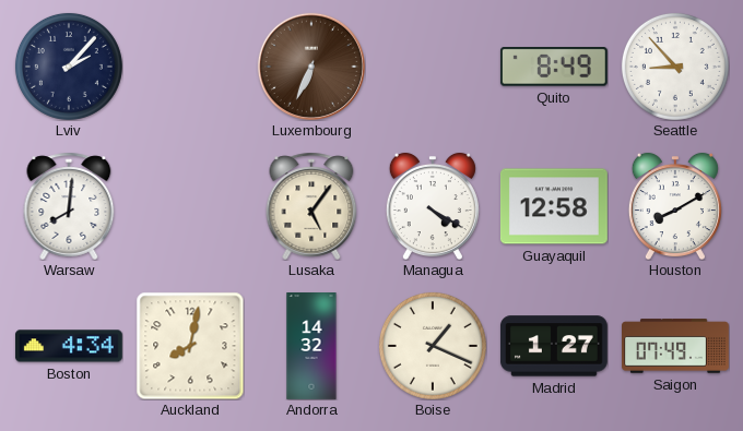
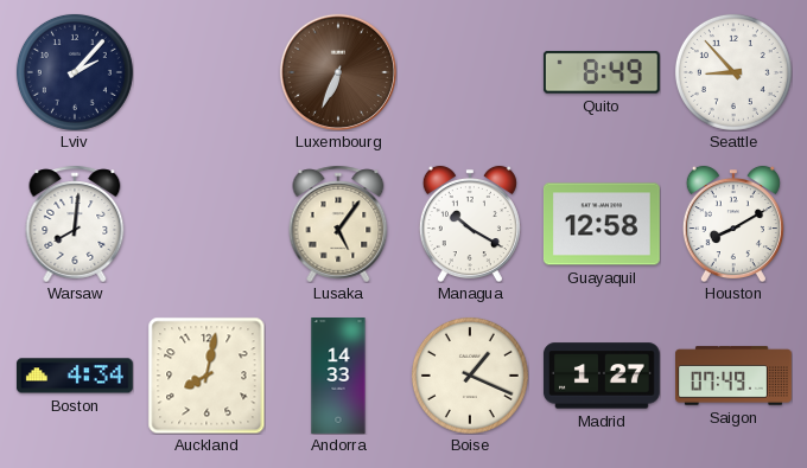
Managua: 4:20 -> 10:20
Andorra: 14:32 -> 14:33
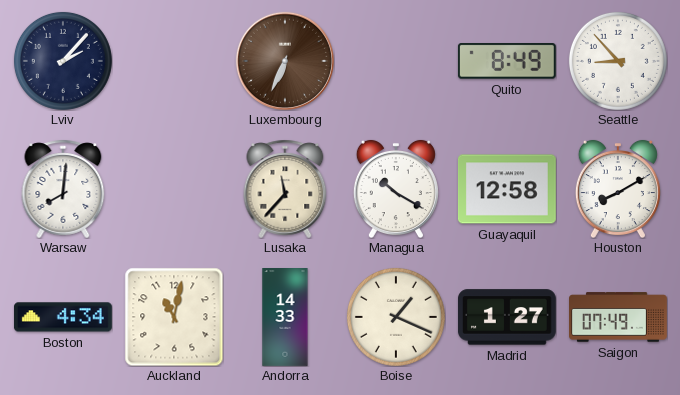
Lusaka: 5:06 -> 11:37
Auckland: 8:02 -> 11:02
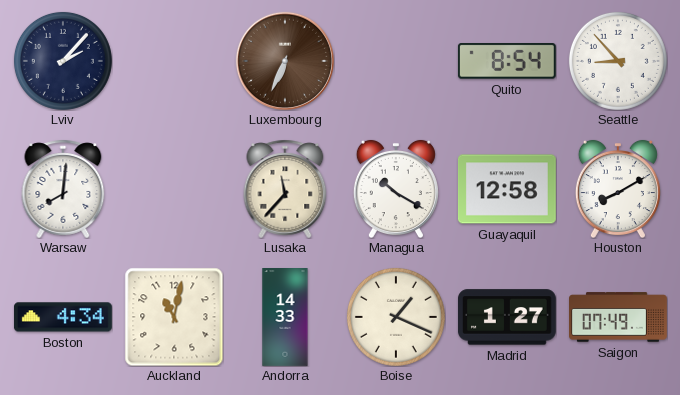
Quito: 8:49 -> 8:54
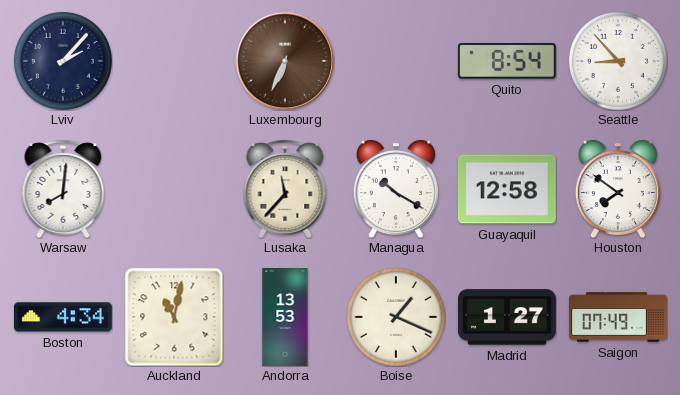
Houston: 8:10 -> 7:51
Andorra: 14:33 -> 13:53
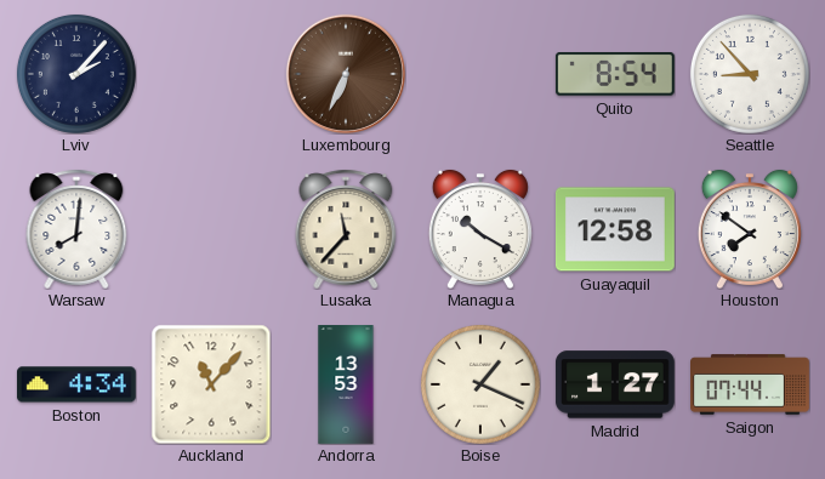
Auckland: 11:02 -> 11:07
Saigon: 07:49 -> 07:44
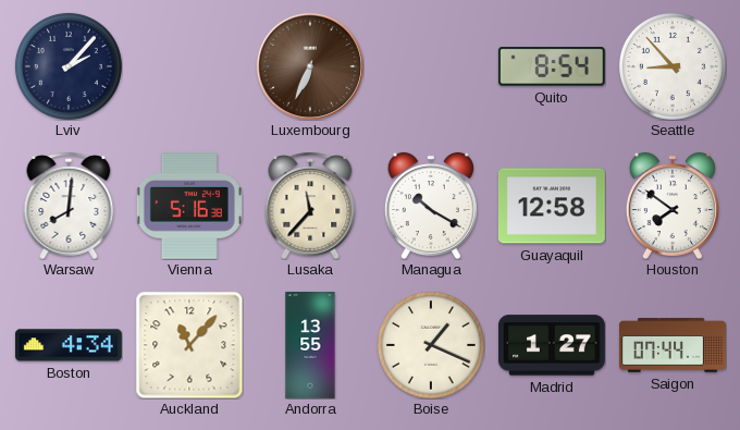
Vienna: none -> 5:16
Andorra: 13:53 -> 13:55
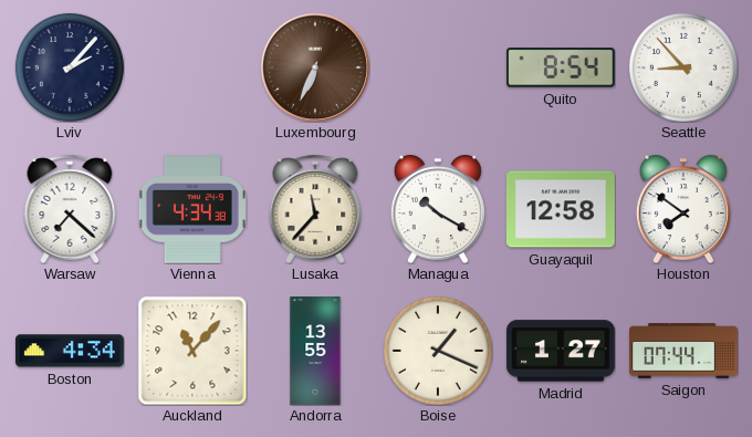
Warsaw: 8:01 -> 7:22
Vienna: 5:16 -> 4:34
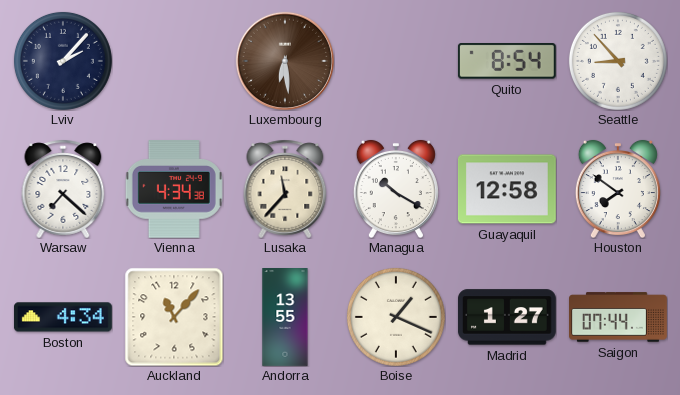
Luxembourg: 6:34 -> 6:29
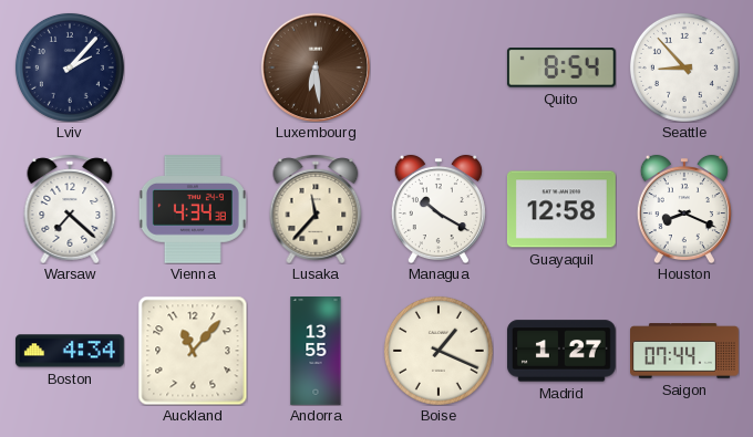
Houston: 7:51 -> 8:19
